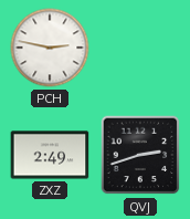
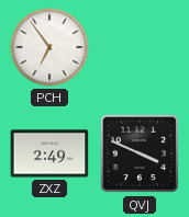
PCH: 2:47 -> 6:54
QVJ: 2:42 -> 3:49
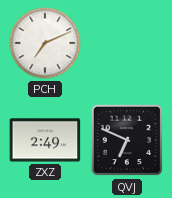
PCH: 6:54 -> 7:11
QVJ: 3:49 -> 6:49
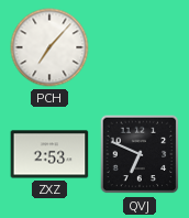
PCH: 7:11 -> 7:07
ZXZ: 2:49 -> 2:53
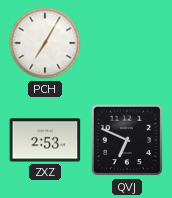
PCH: 7:07 -> 7:05
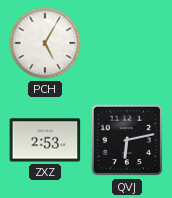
PCH: 7:05 -> 5:05
QVJ: 6:49 -> 6:13
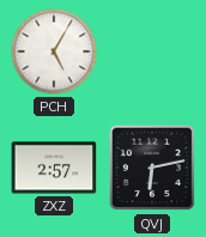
ZXZ: 2:53 -> 2:57
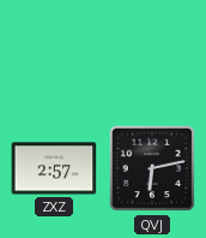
PCH: 5:05 -> none
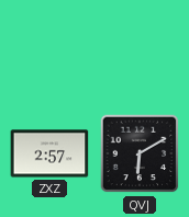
QVJ: 6:13 -> 6:10
